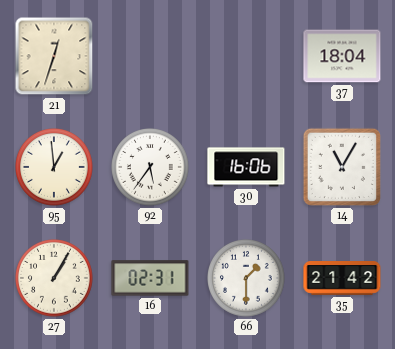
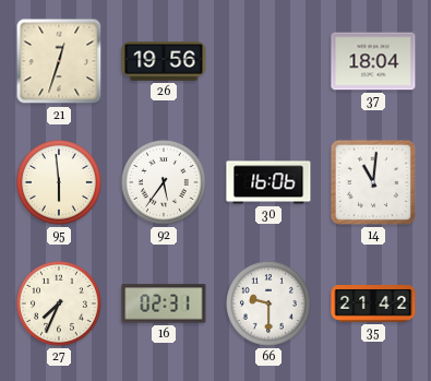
26: none -> 19:56
95: 12:59 -> 5:59
14: 11:05 -> 11:01
27: 1:05 -> 7:34
66: 1:30 -> 9:30
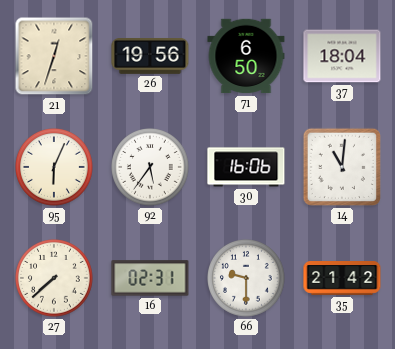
71: none -> 6:50
95: 5:59 -> 6:04
27: 7:34 -> 7:38
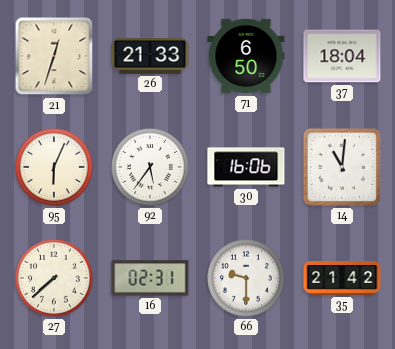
26: 19:56 -> 21:33
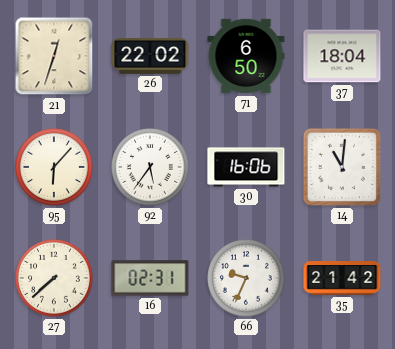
26: 21:33 -> 22:02
95: 6:04 -> 6:07
66: 9:30 -> 9:34
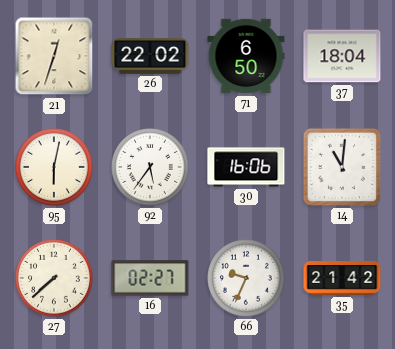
95: 6:07 -> 6:02
16: 02:31 -> 02:27
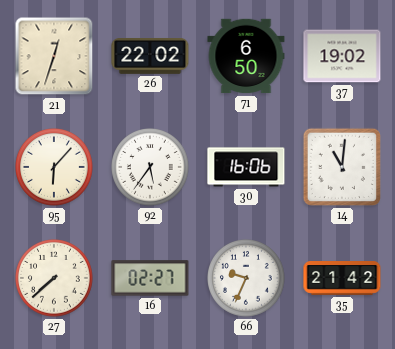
37: 18:04 -> 19:02
95: 6:02 -> 6:07
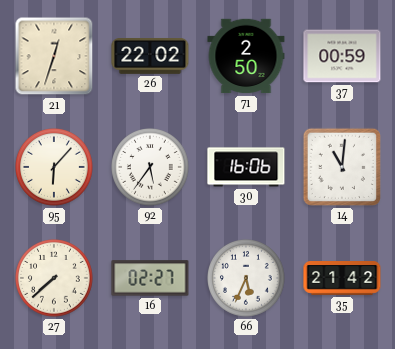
71: 6:50 -> 2:50
37: 19:02 -> 00:59
66: 9:34 -> 5:34
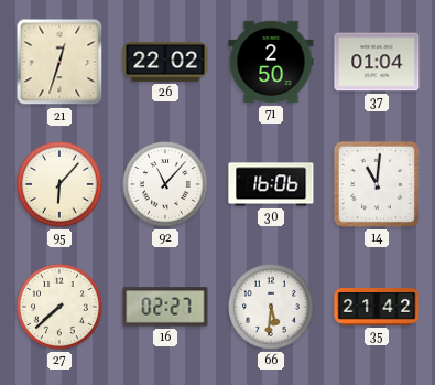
37: 00:59 -> 01:04
92: 5:36 -> 11:07
66: 5:34 -> 5:31
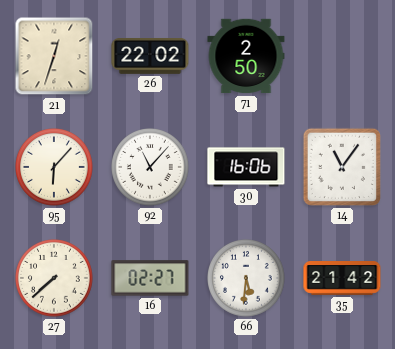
37: 01:04 -> none
14: 11:01 -> 11:06
